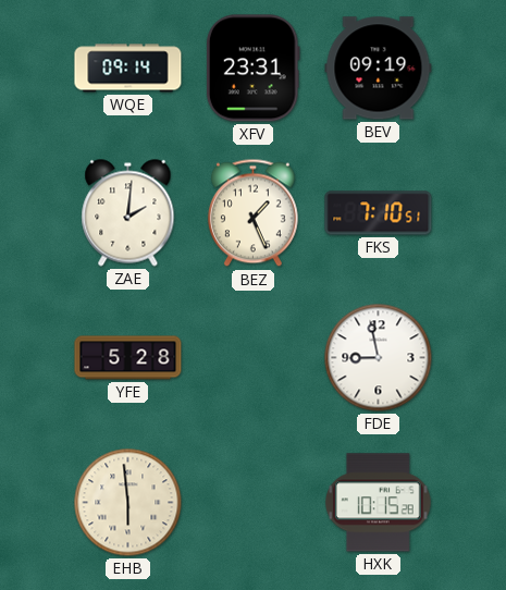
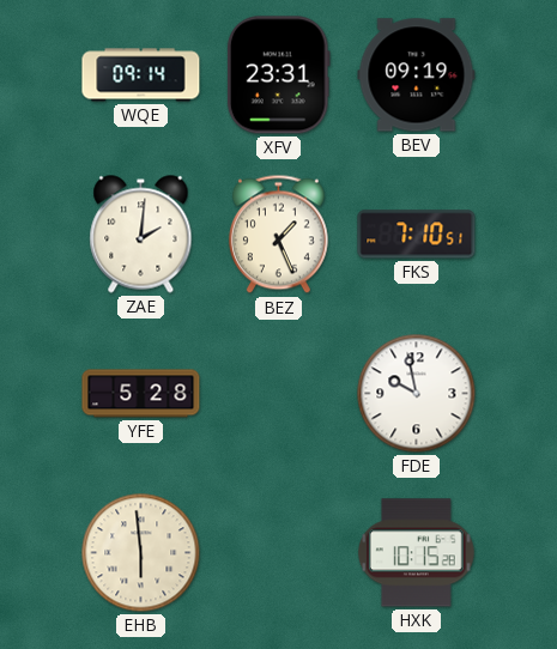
FDE: 8:58 -> 9:58
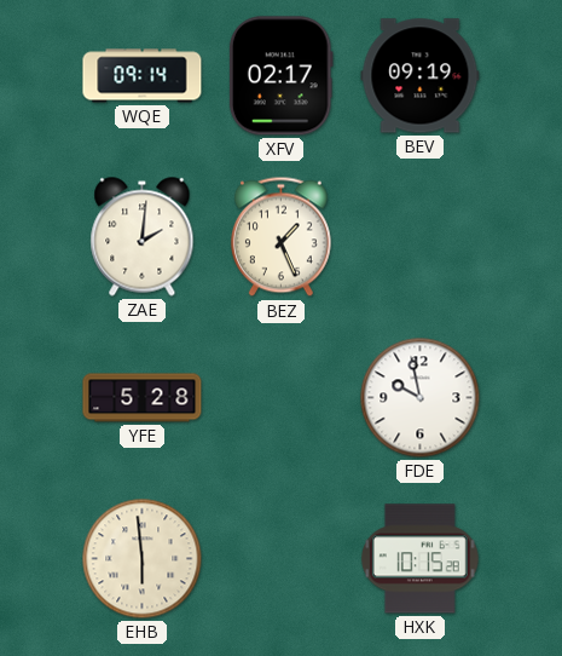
XFV: 23:31 -> 02:17
FKS: 7:10 -> none
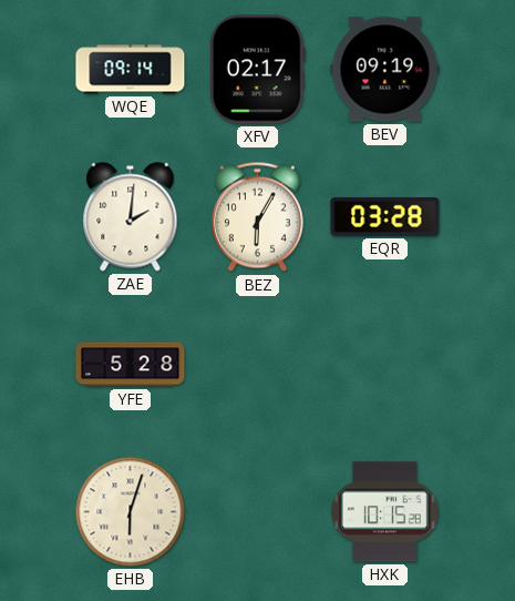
BEZ: 1:26 -> 6:05
EQR: none -> 03:28
FDE: 9:58 -> none
EHB: 5:59 -> 6:03
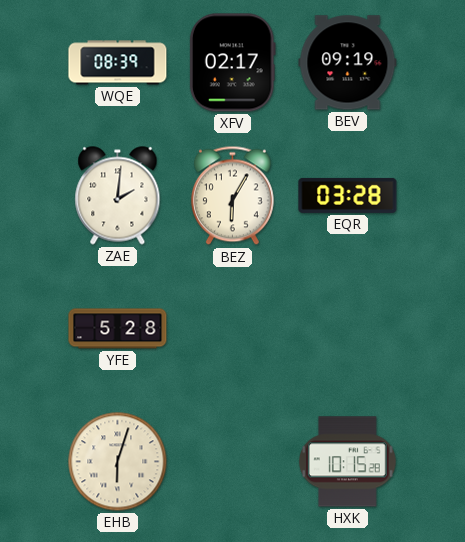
WQE: 09:14 -> 08:39
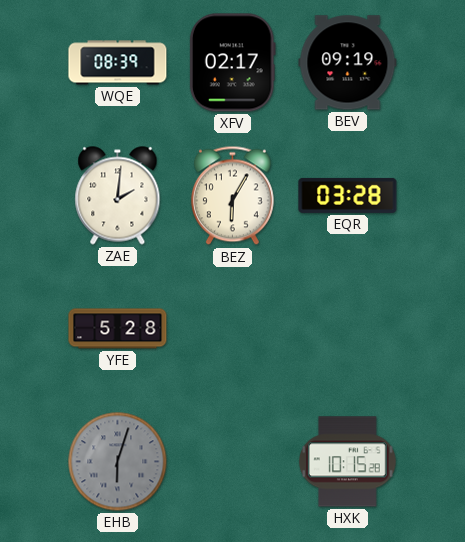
EHB dial: cream -> grey
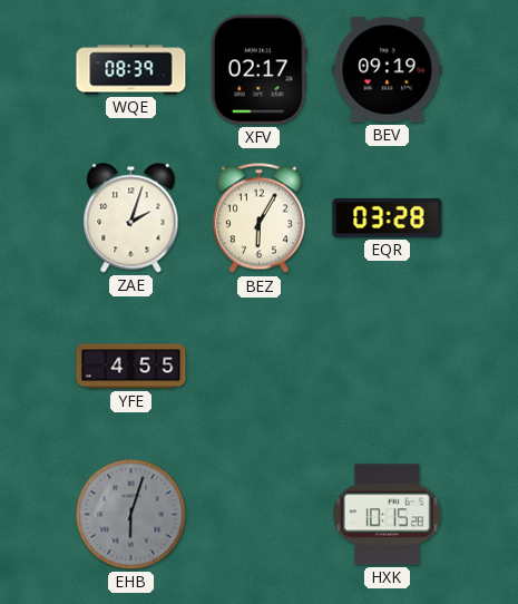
ZAE: 2:01 -> 2:03
YFE: 5:28 -> 4:55
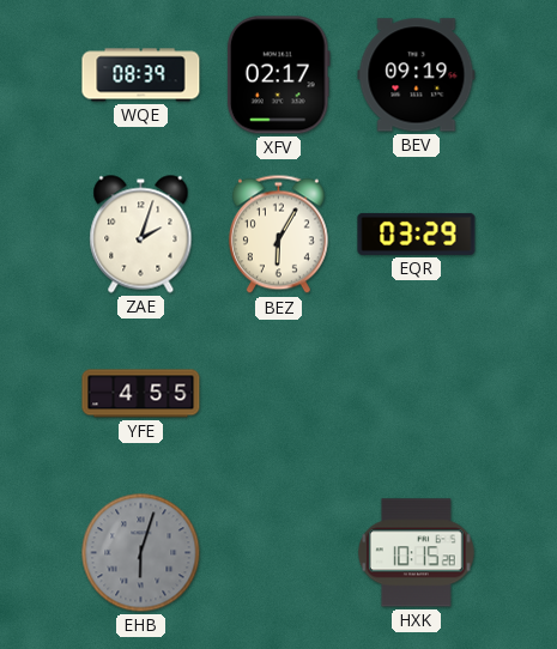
EQR: 03:28 -> 03:29
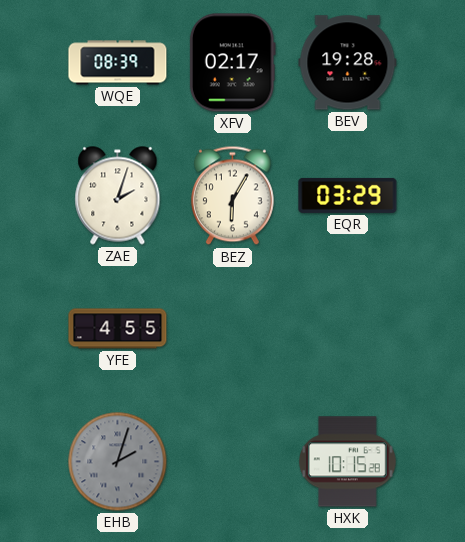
BEV: 09:19 -> 19:28
EHB: 6:03 -> 2:03
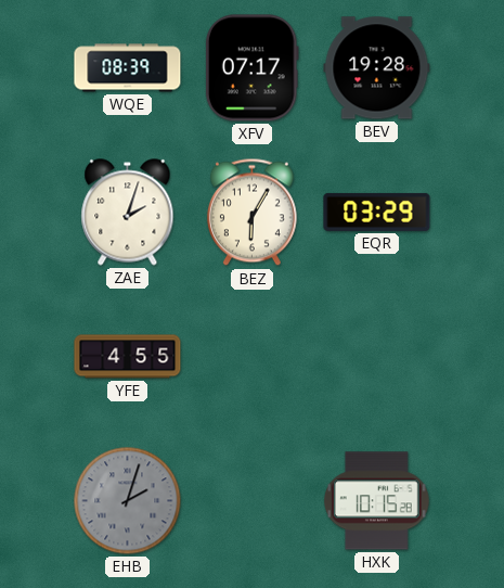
XFV: 02:17 -> 07:17
